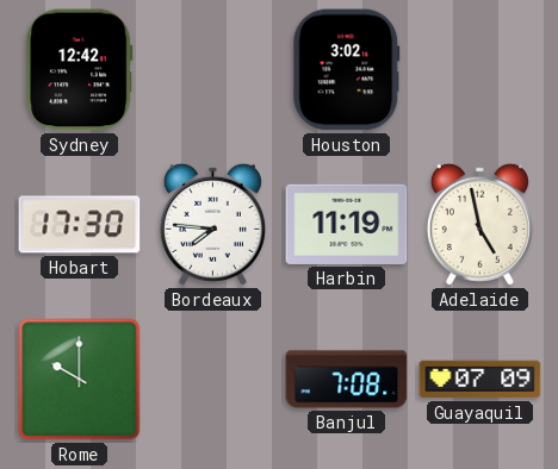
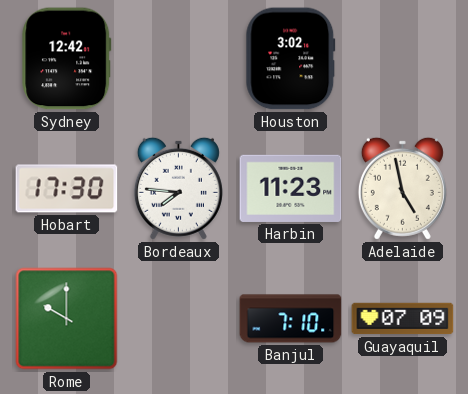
Harbin: 11:19 -> 11:23
Banjul: 7:08 -> 7:10
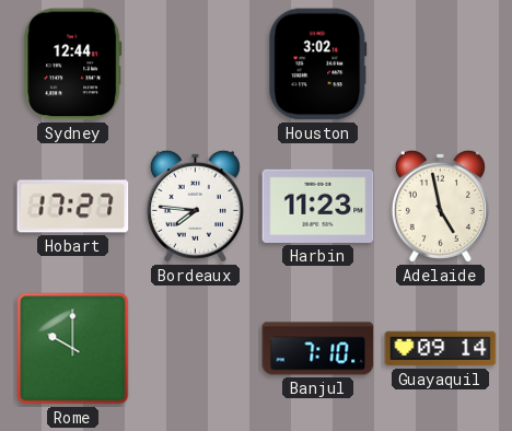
Sydney: 12:42 -> 12:44
Hobart: 17:30 -> 17:27
Guayaquil: 07:09 -> 09:14
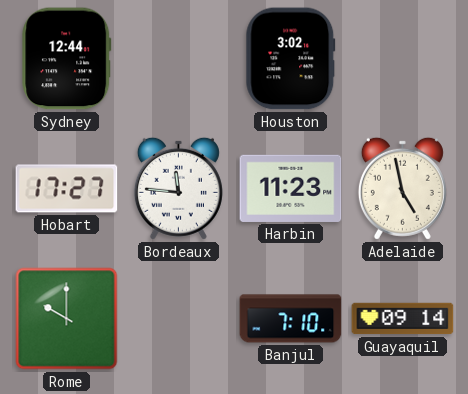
Bordeaux: 7:46 -> 11:46
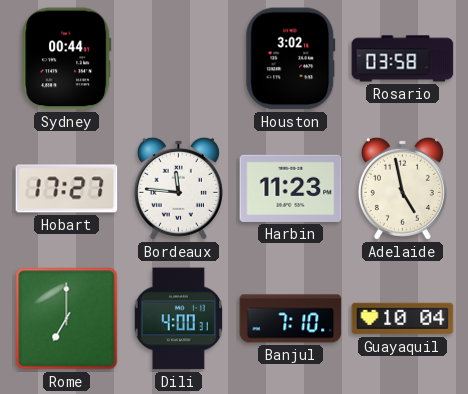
Sydney: 12:44 -> 00:44
Rosario: none -> 03:58
Rome: 10:00 -> 7:00
Dili: none -> 4:00
Guayaquil: 09:14 -> 10:04
